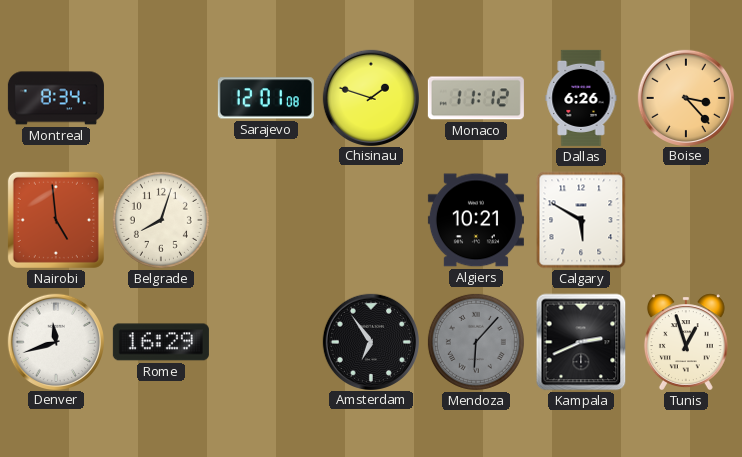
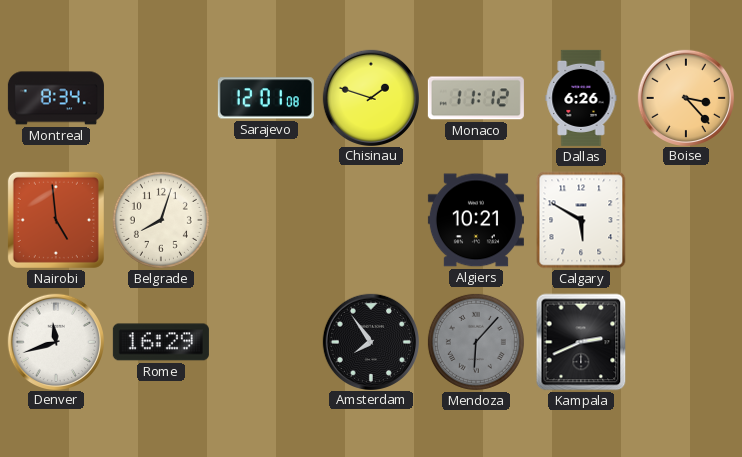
Amsterdam: 6:54 -> 7:54
Tunis: 12:57 -> none
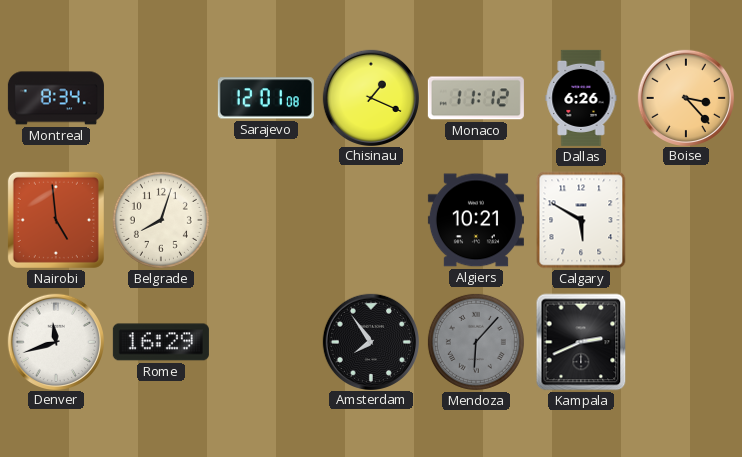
Chisinau: 1:48 -> 1:19
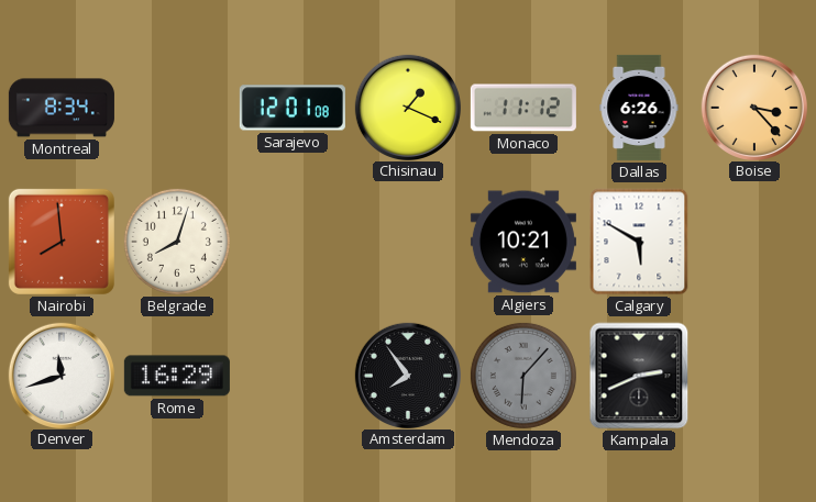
Nairobi: 4:59 -> 7:59
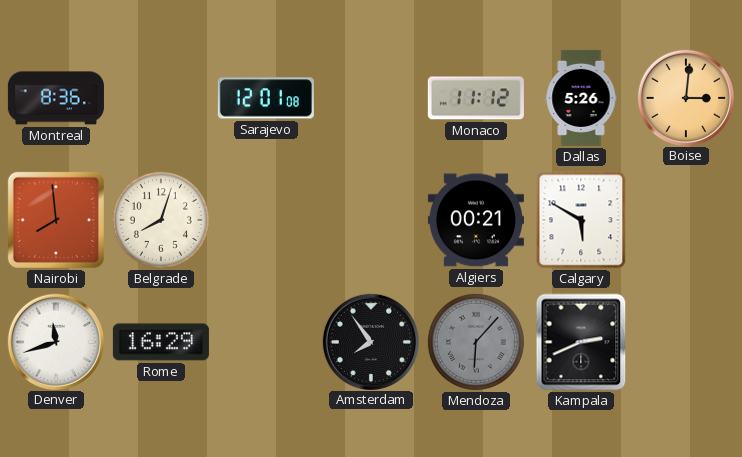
Montreal: 8:34 -> 8:36
Chisinau: 1:19 -> none
Dallas: 6:26 -> 5:26
Boise: 3:23 -> 3:01
Algiers: 10:21 -> 00:21
